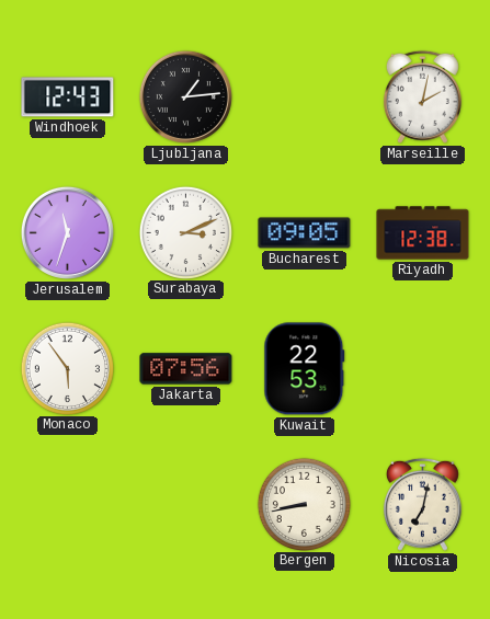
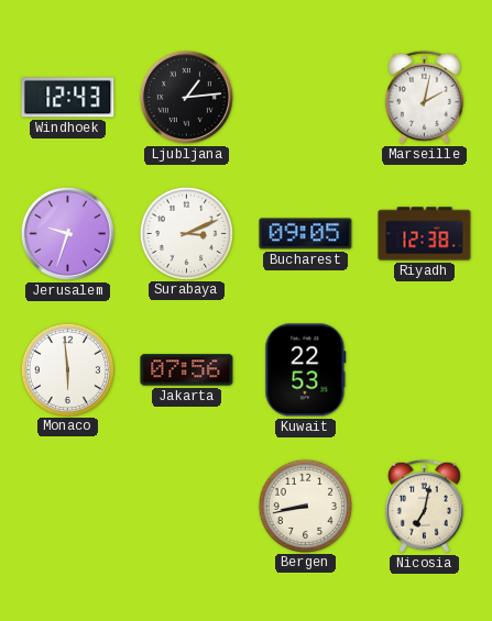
Jerusalem: 11:33 -> 9:33
Monaco: 5:54 -> 5:59
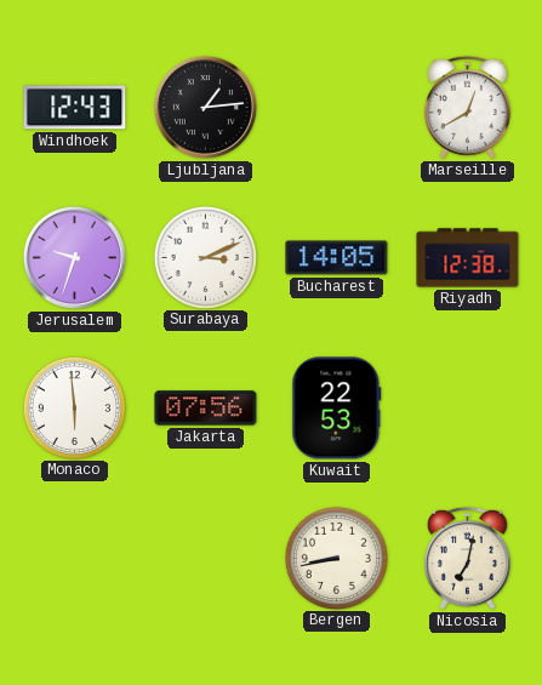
Marseille: 2:02 -> 12:40
Bucharest: 09:05 -> 14:05
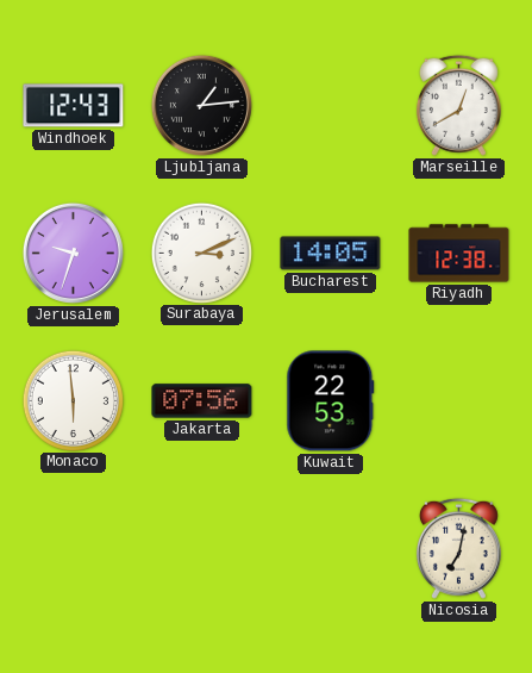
Bergen: 8:43 -> none
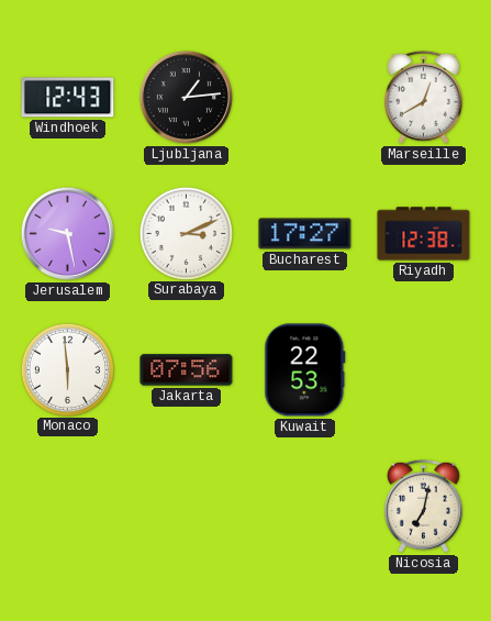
Jerusalem: 9:33 -> 9:28
Bucharest: 14:05 -> 17:27
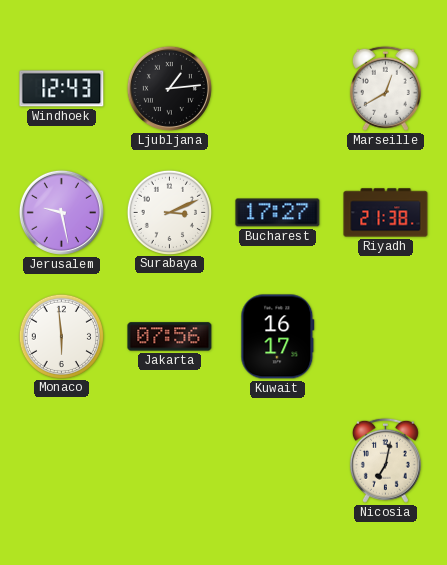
Riyadh: 12:38 -> 21:38
Kuwait: 22:53 -> 16:17
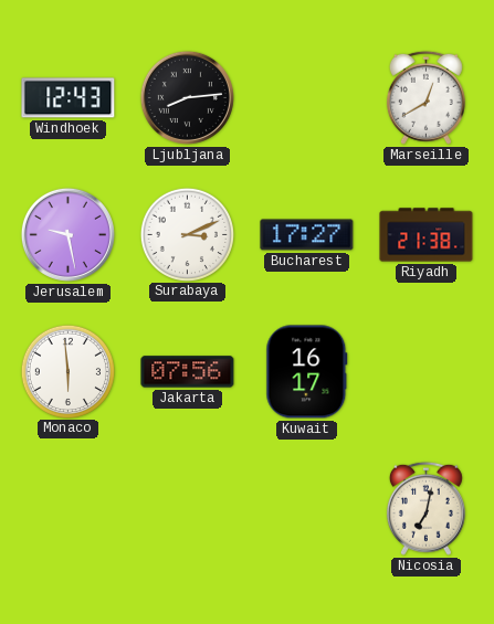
Ljubljana: 1:14 -> 8:14
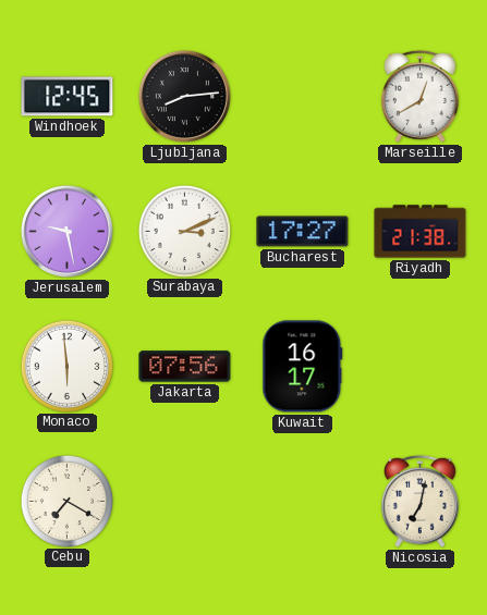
Windhoek: 12:43 -> 12:45
Cebu: none -> 7:20
